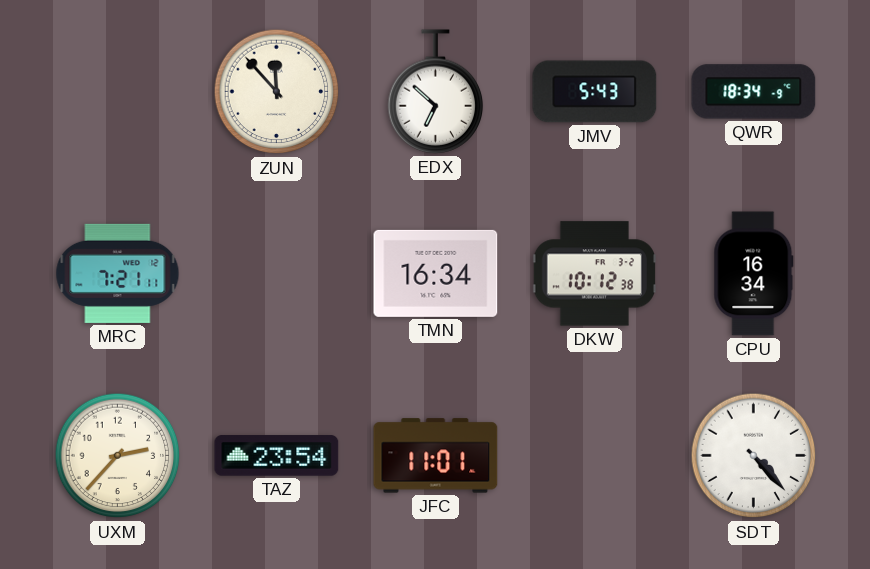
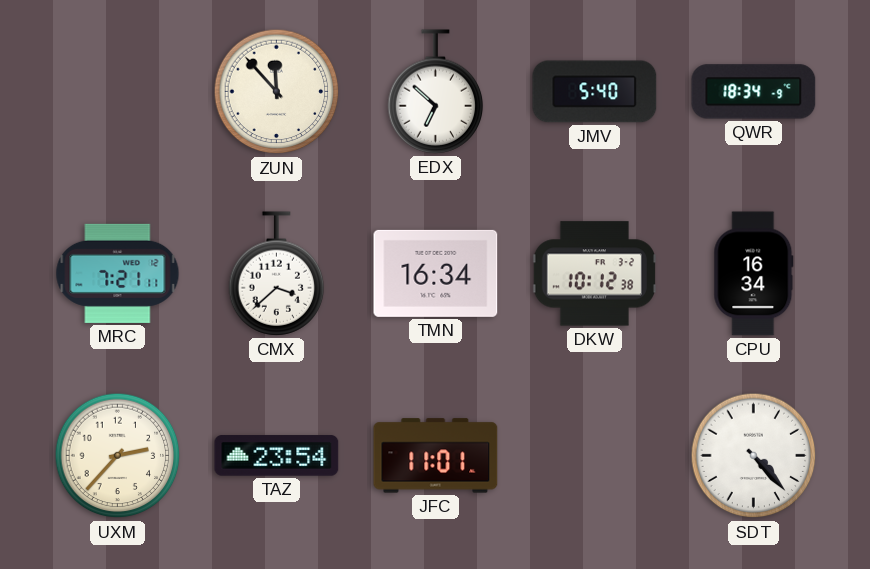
JMV: 5:43 -> 5:40
CMX: none -> 3:38
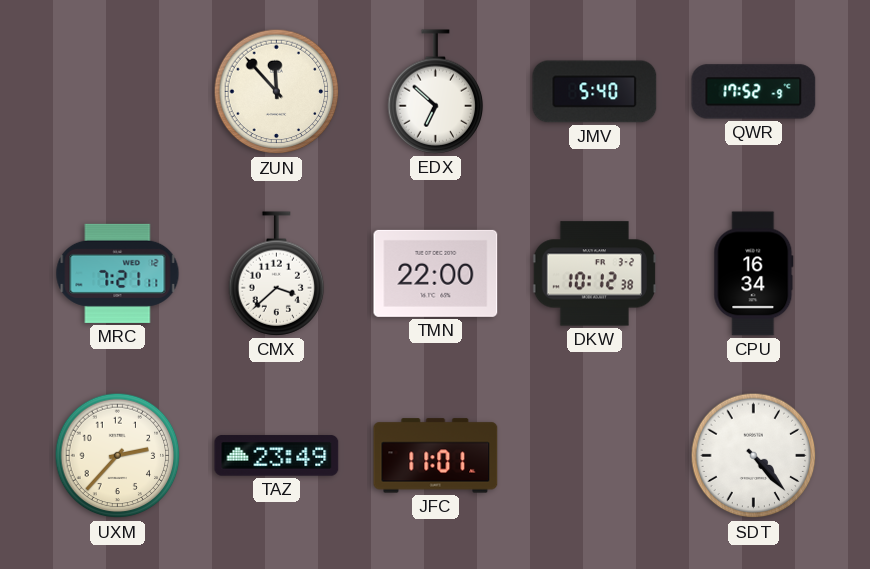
QWR: 18:34 -> 17:52
TMN: 16:34 -> 22:00
TAZ: 23:54 -> 23:49
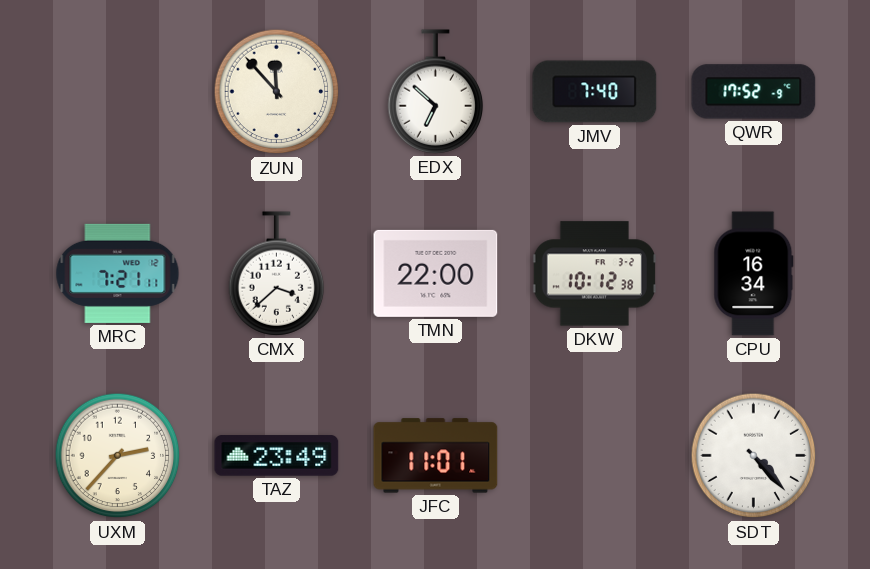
JMV: 5:40 -> 7:40
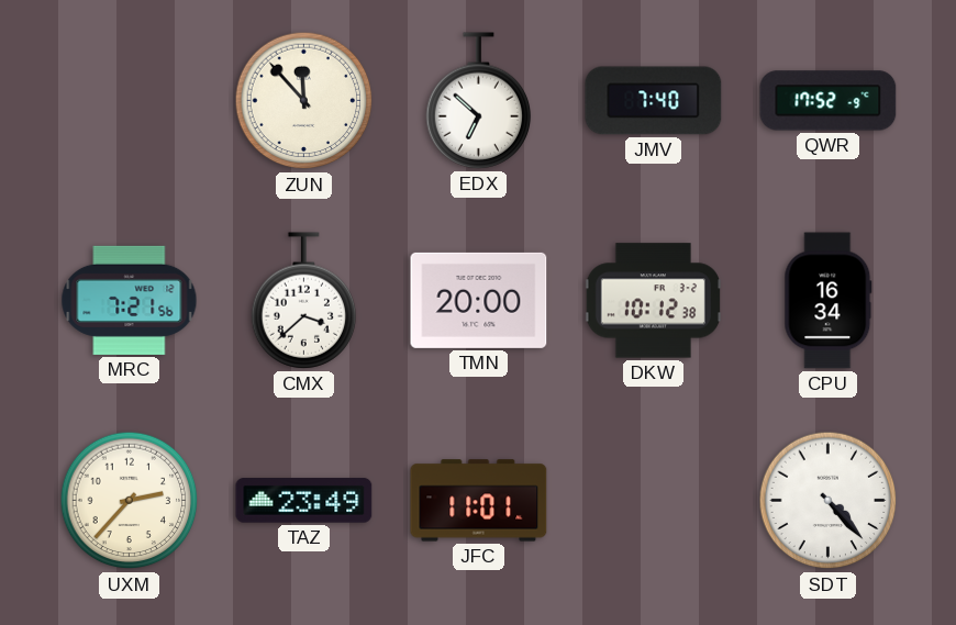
MRC: 7:21:11 -> 7:21:56
TMN: 22:00 -> 20:00
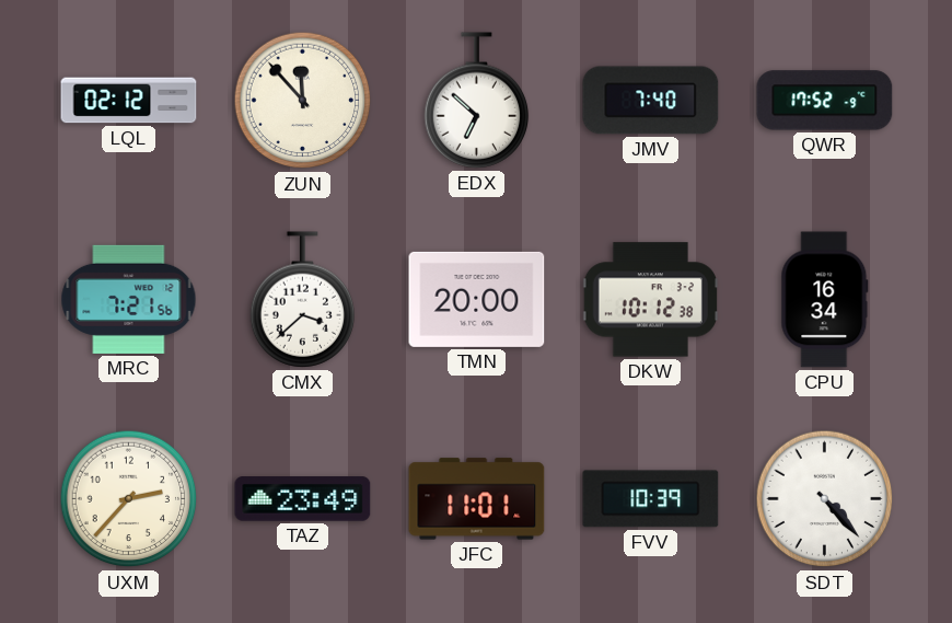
LQL: none -> 02:12
FVV: none -> 10:39
